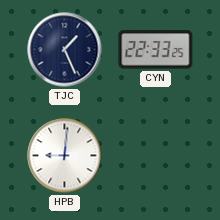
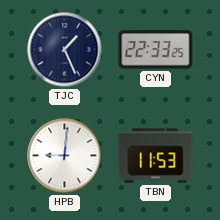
TBN: none -> 11:53
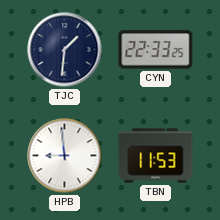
TJC: 1:26 -> 1:31
HPB: 9:01 -> 8:59
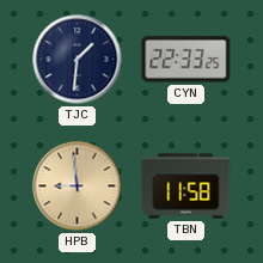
HPB dial: white -> champagne
TBN: 11:53 -> 11:58
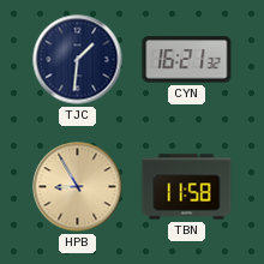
CYN: 22:33 -> 16:21
HPB: 8:59 -> 8:55
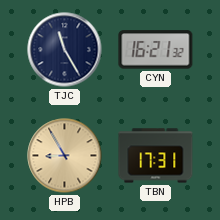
TJC: 1:31 -> 11:25
TBN: 11:58 -> 17:31
